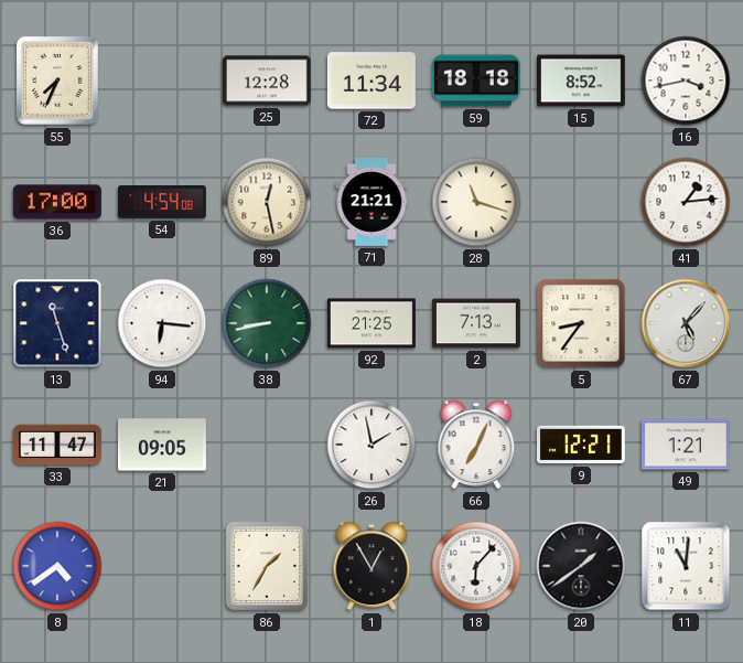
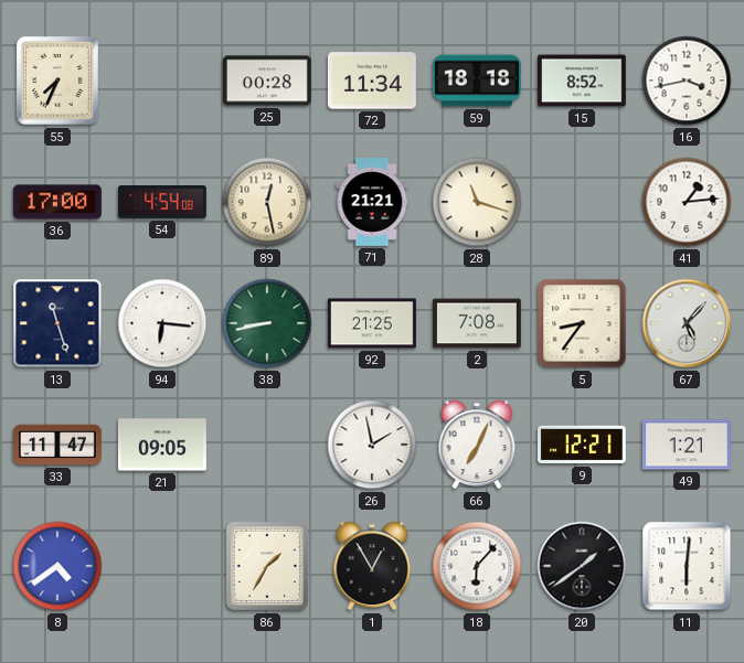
25: 12:28 -> 00:28
2: 7:13 -> 7:08
11: 11:01 -> 6:01
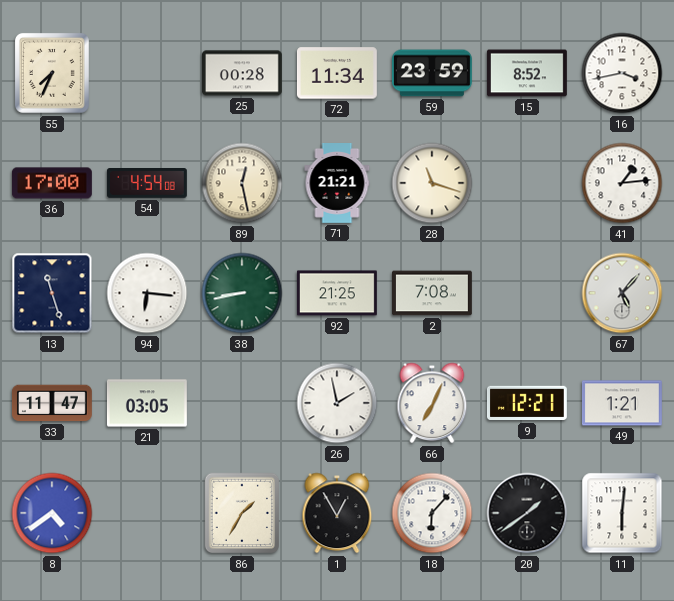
59: 18:18 -> 23:59
5: 8:36 -> none
21: 09:05 -> 03:05
